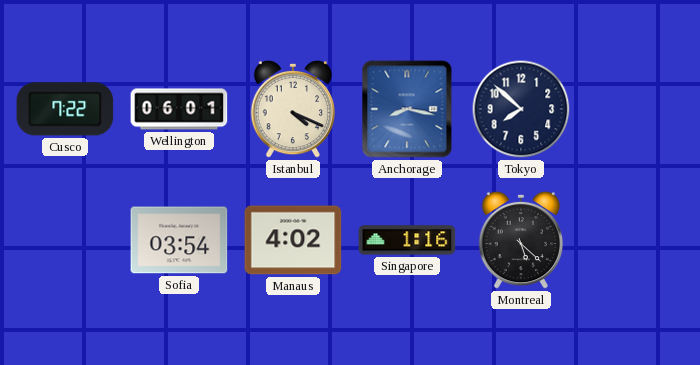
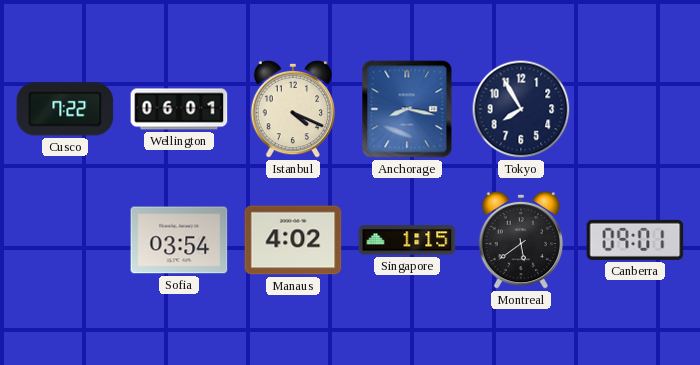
Tokyo: 7:52 -> 7:55
Singapore: 1:16 -> 1:15
Montreal: 5:22 -> 5:39
Canberra: none -> 09:01
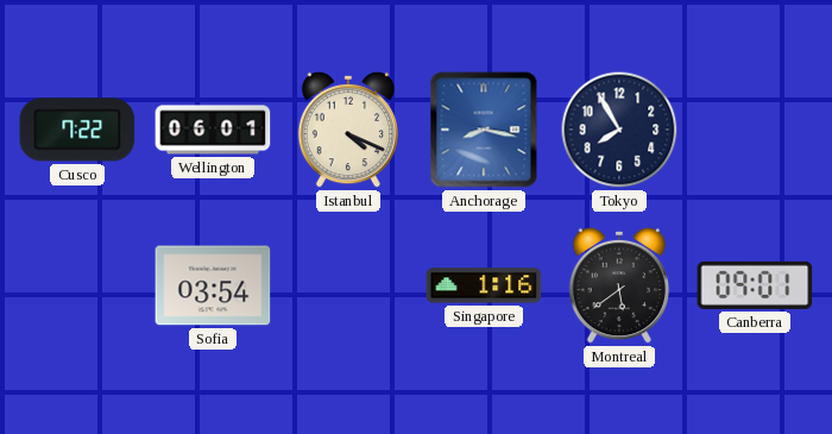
Manaus: 4:02 -> none
Singapore: 1:15 -> 1:16
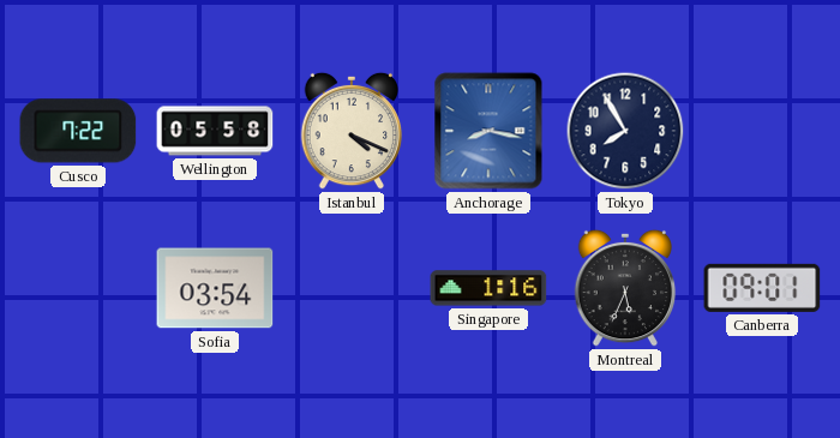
Wellington: 06:01 -> 05:58
Montreal: 5:39 -> 5:34
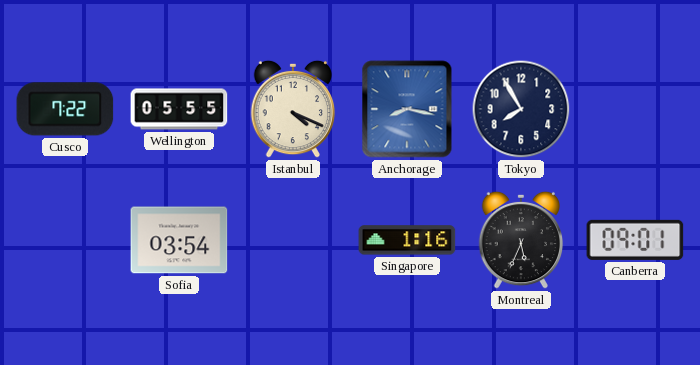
Wellington: 05:58 -> 05:55
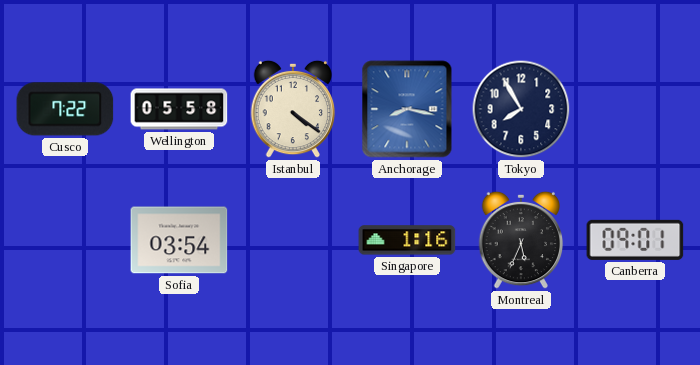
Wellington: 05:55 -> 05:58
Istanbul: 4:19 -> 4:21
